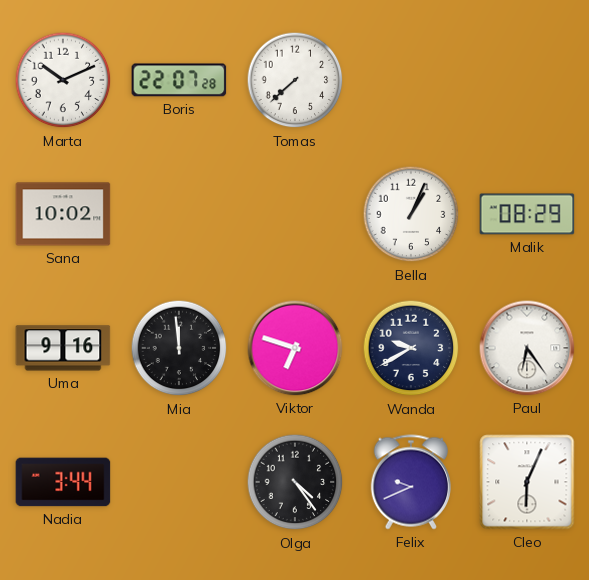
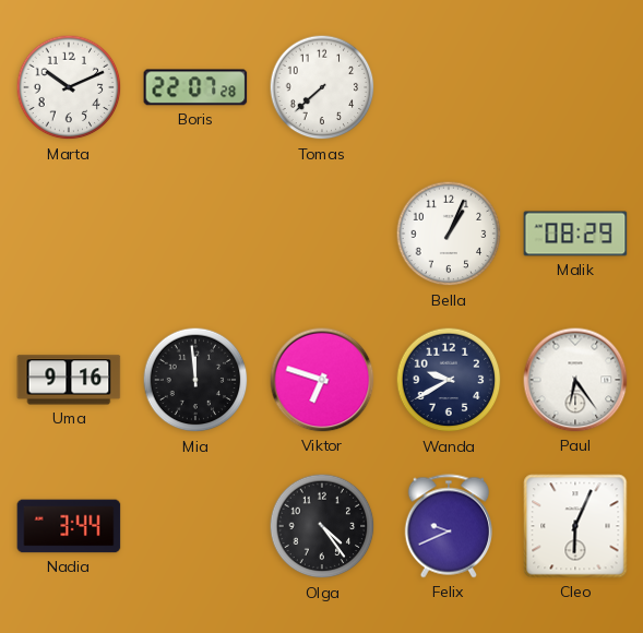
Sana: 10:02 -> none
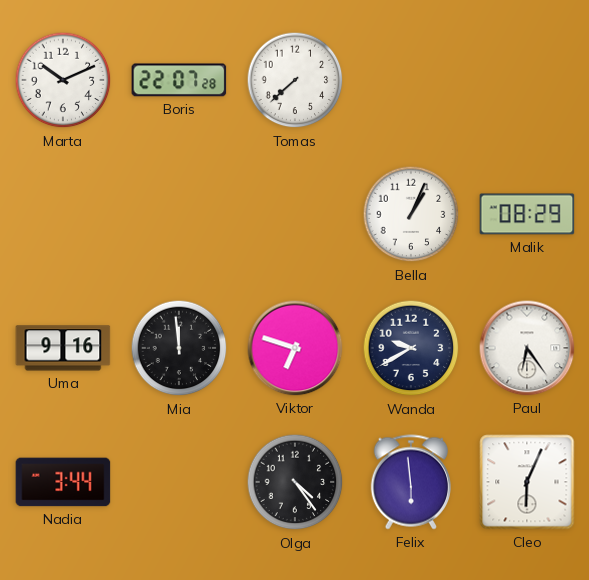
Felix: 9:41 -> 5:59
